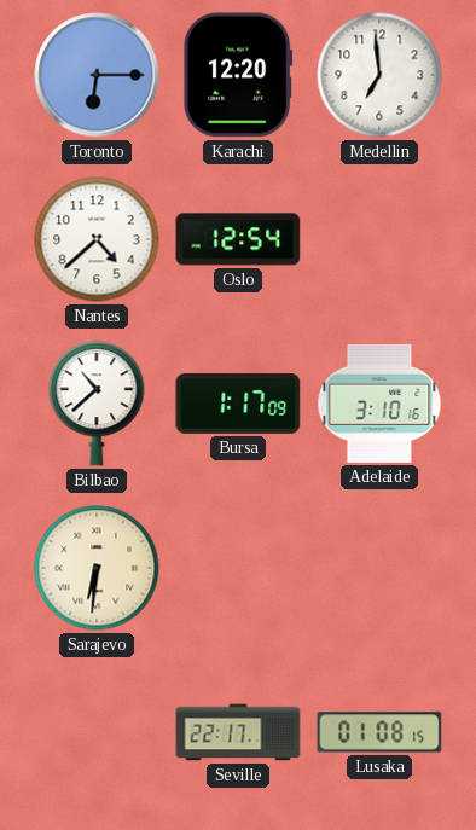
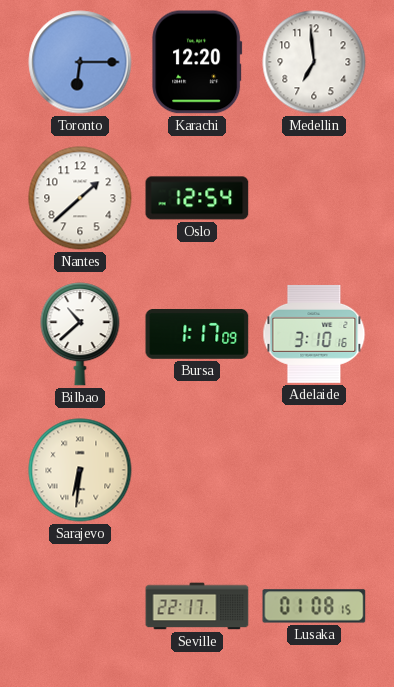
Nantes: 4:38 -> 1:38
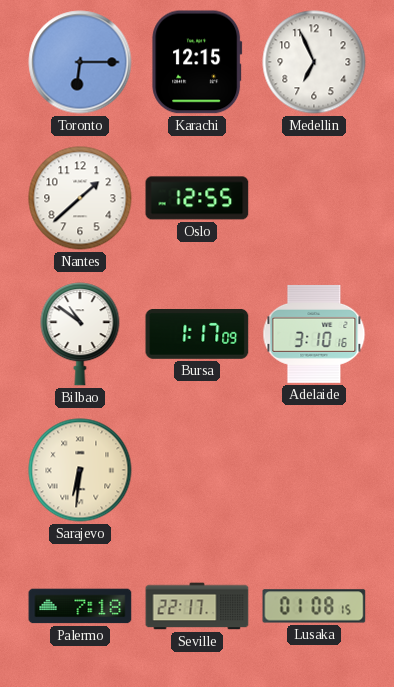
Karachi: 12:20 -> 12:15
Medellin: 6:59 -> 6:56
Oslo: 12:54 -> 12:55
Bilbao: 10:38 -> 10:51
Palermo: none -> 7:18
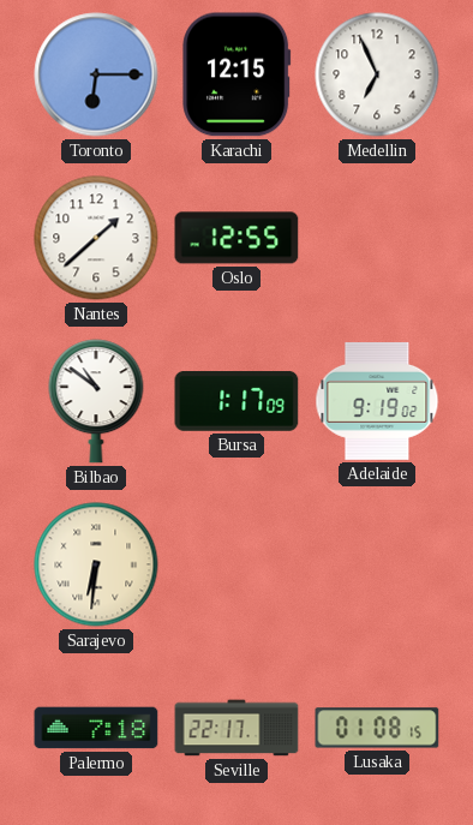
Adelaide: 3:10 -> 9:19
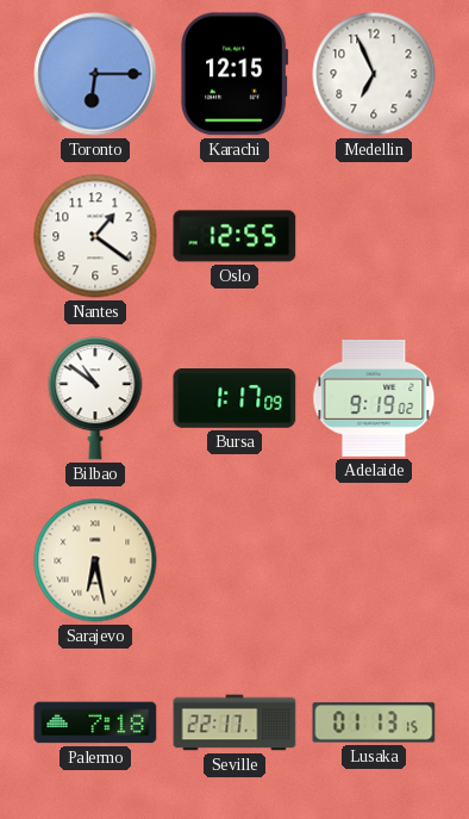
Nantes: 1:38 -> 1:21
Sarajevo: 6:31 -> 6:28
Lusaka: 01:08 -> 01:13
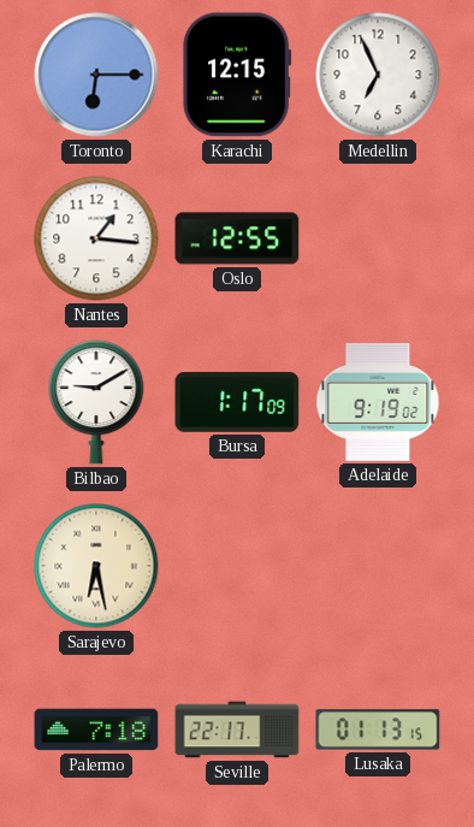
Nantes: 1:21 -> 1:16
Bilbao: 10:51 -> 9:10
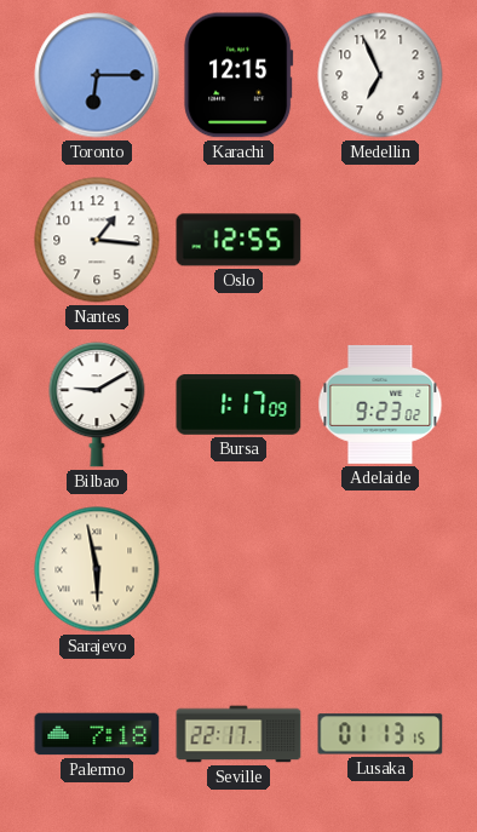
Adelaide: 9:19 -> 9:23
Sarajevo: 6:28 -> 5:58
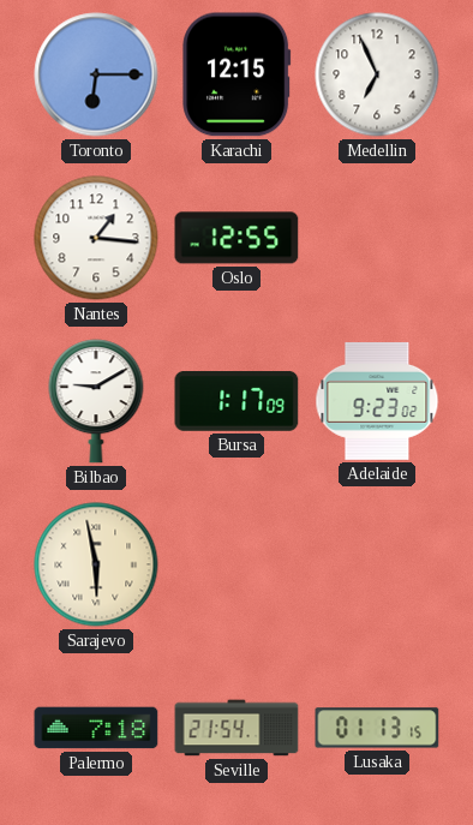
Seville: 22:17 -> 21:54
